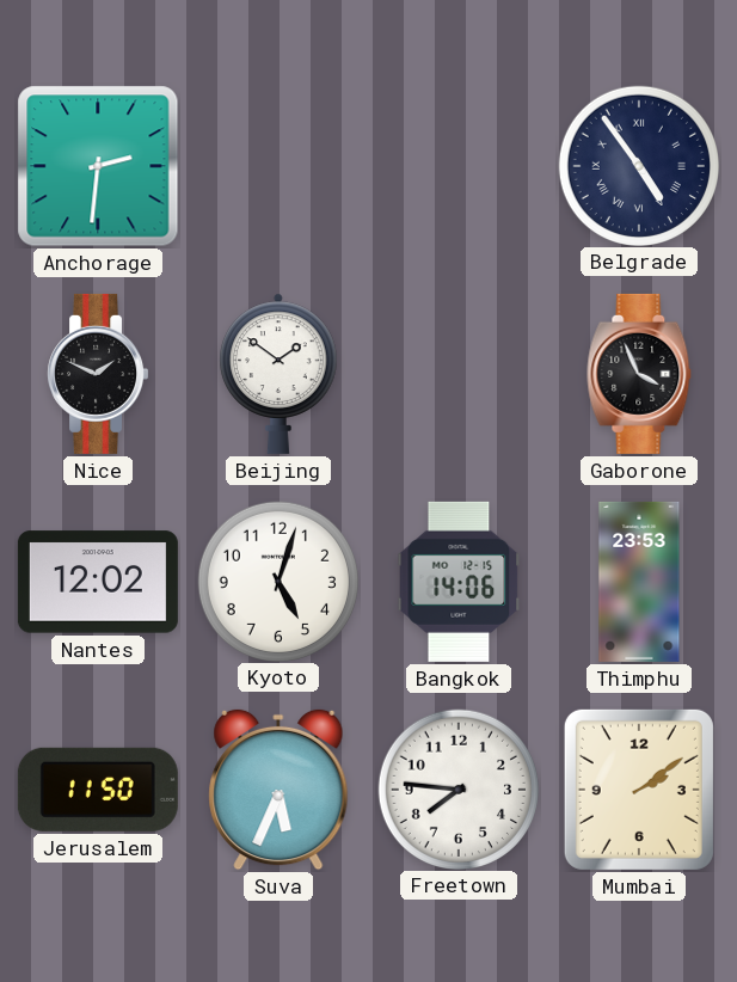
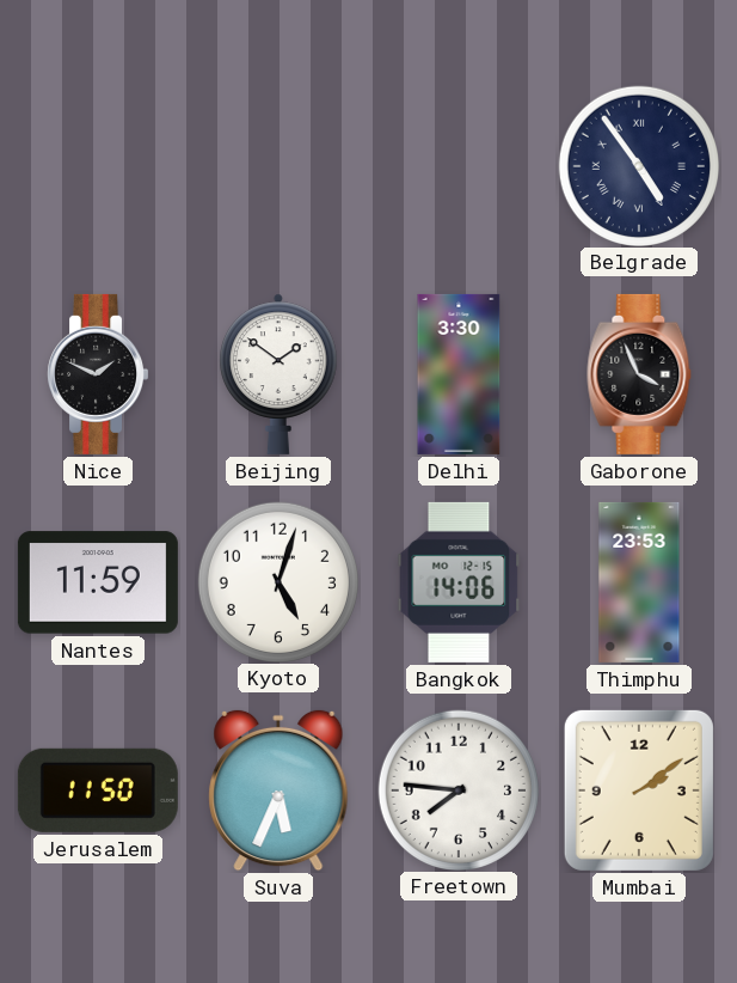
Anchorage: 2:31 -> none
Delhi: none -> 3:30
Nantes: 12:02 -> 11:59
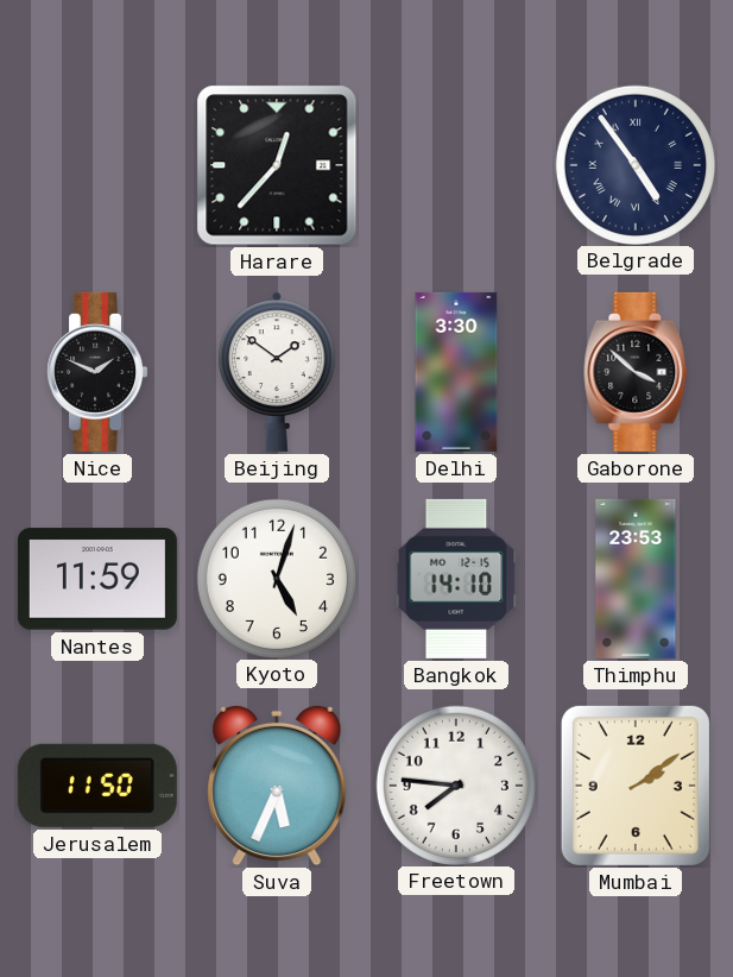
Harare: none -> 12:37
Gaborone: 3:56 -> 3:52
Bangkok: 14:06 -> 14:10
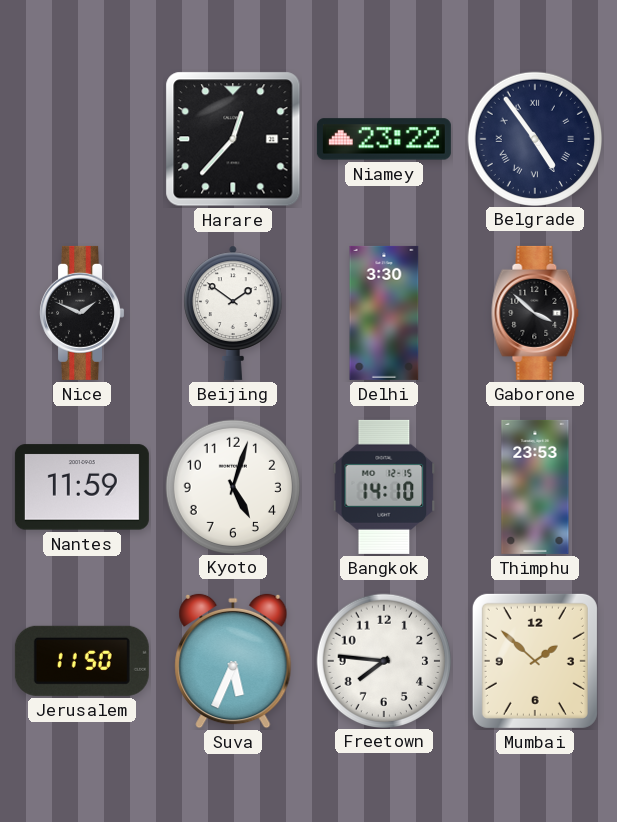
Niamey: none -> 23:22
Mumbai: 2:09 -> 1:52
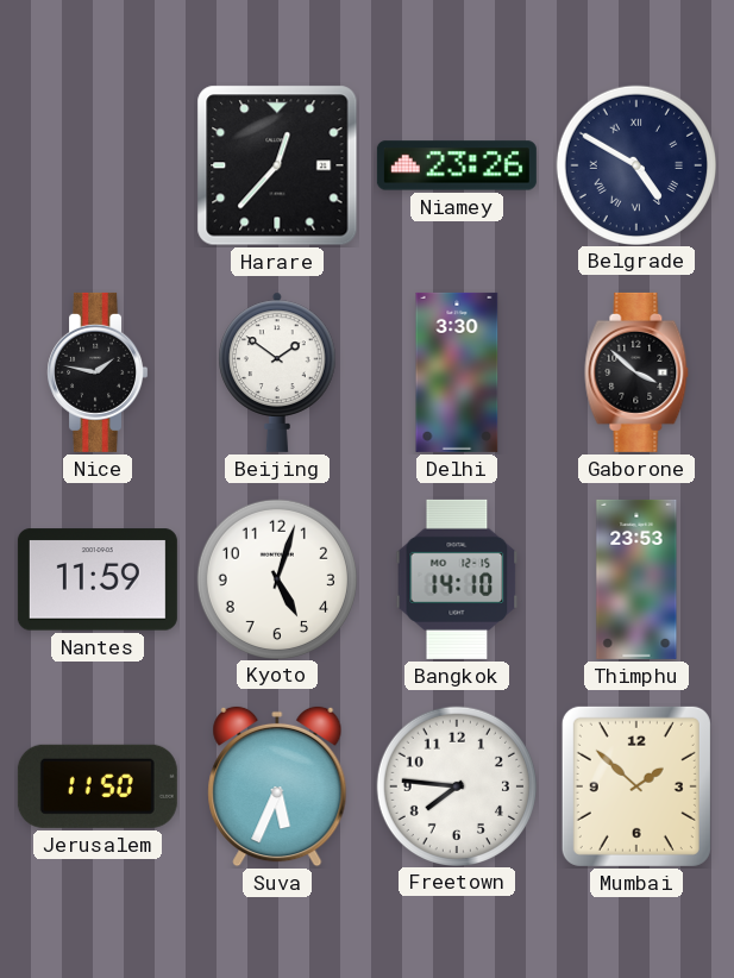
Niamey: 23:22 -> 23:26
Belgrade: 4:54 -> 4:50
Nice: 1:49 -> 1:47
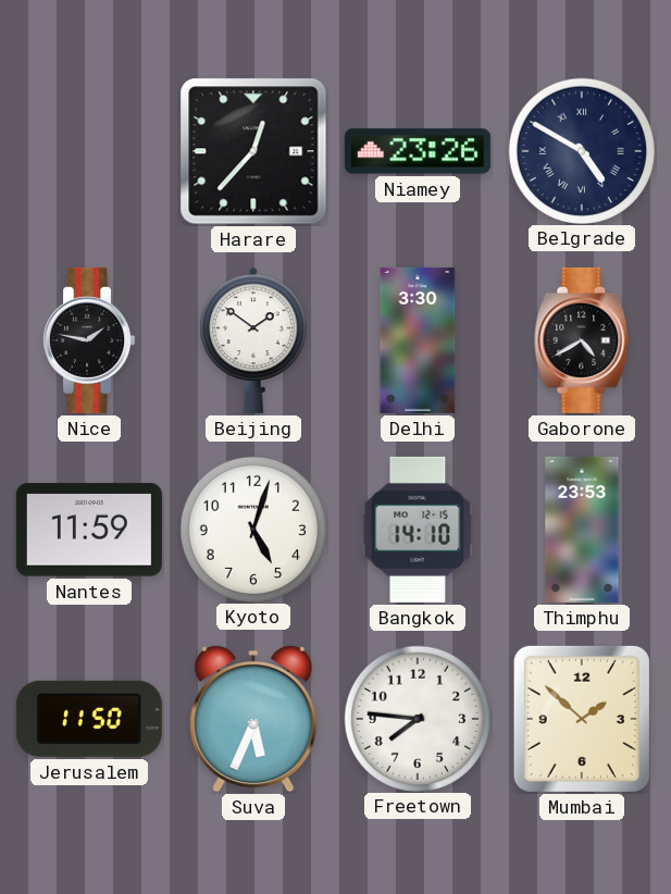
Gaborone: 3:52 -> 4:40
